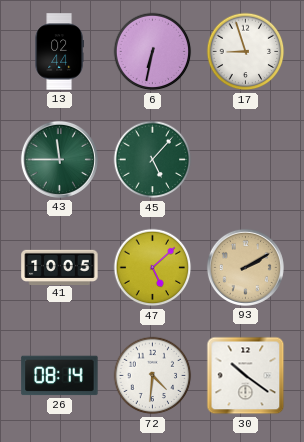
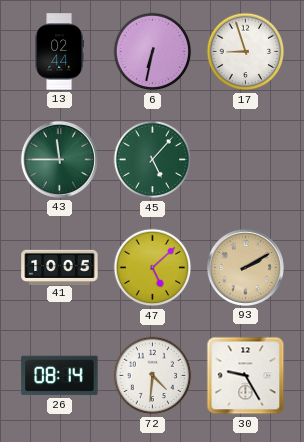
30: 10:21 -> 9:25
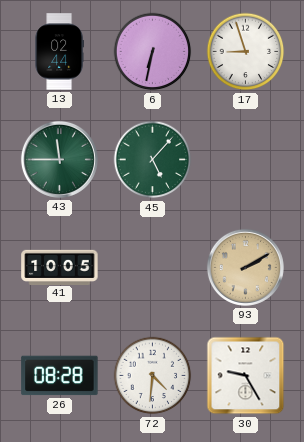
47: 5:08 -> none
26: 08:14 -> 08:28
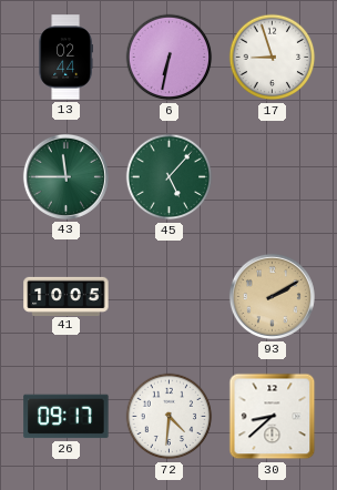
26: 08:28 -> 09:17
30: 9:25 -> 8:38
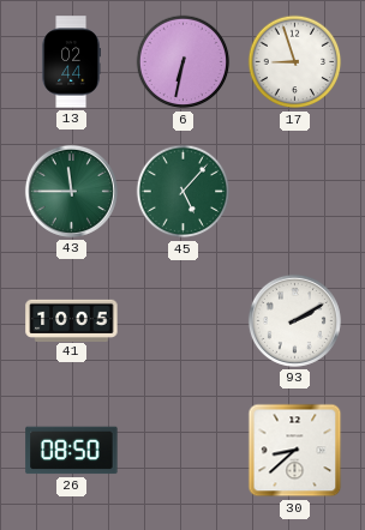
93 dial: champagne -> white
26: 09:17 -> 08:50
72: 4:31 -> none
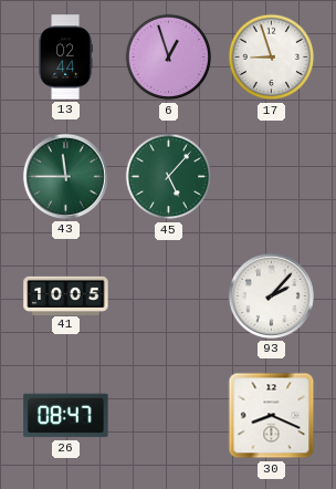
6: 6:32 -> 12:57
93: 2:10 -> 2:07
26: 08:50 -> 08:47
30: 8:38 -> 8:19
